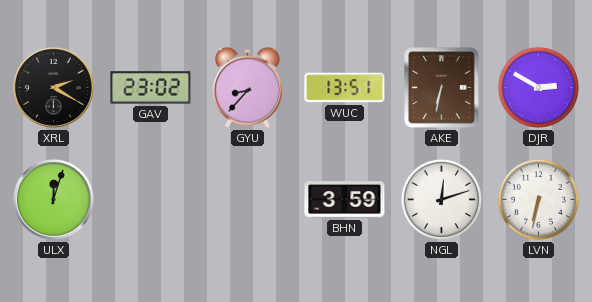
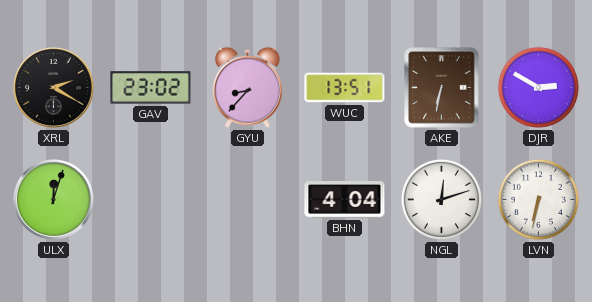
BHN: 3:59 -> 4:04
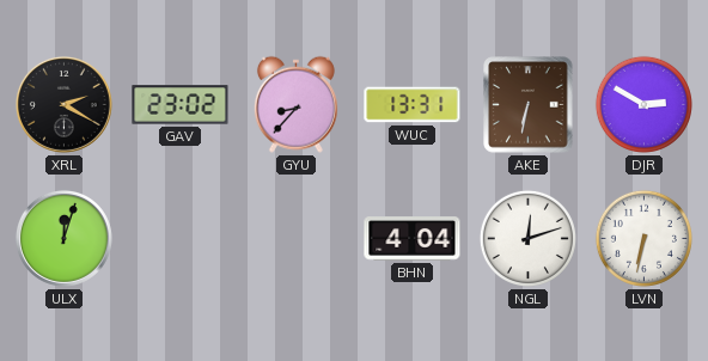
WUC: 13:51 -> 13:31
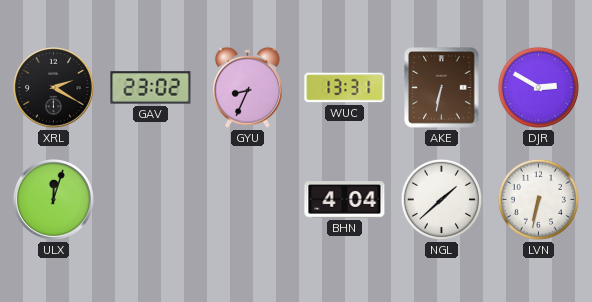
GYU: 8:37 -> 8:34
NGL: 12:12 -> 1:38
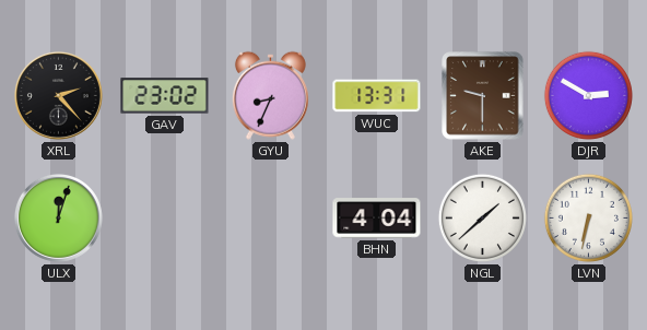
XRL: 2:20 -> 2:23
AKE: 6:32 -> 9:30
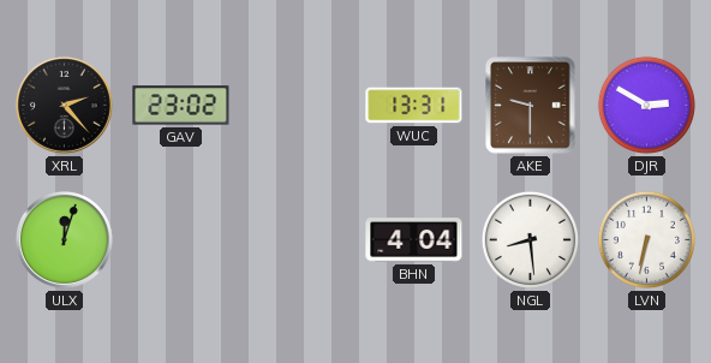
GYU: 8:34 -> none
NGL: 1:38 -> 8:29
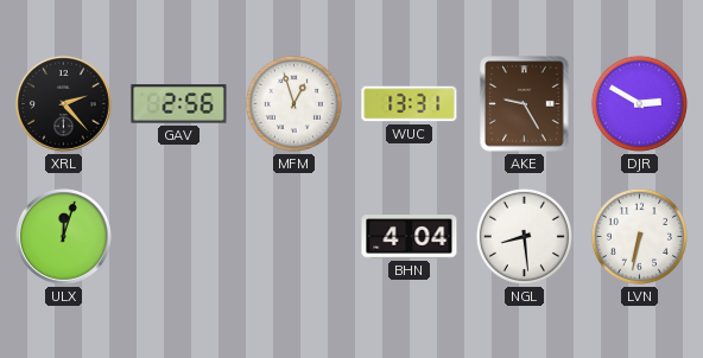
GAV: 23:02 -> 2:56
MFM: none -> 12:57
AKE: 9:30 -> 9:25
